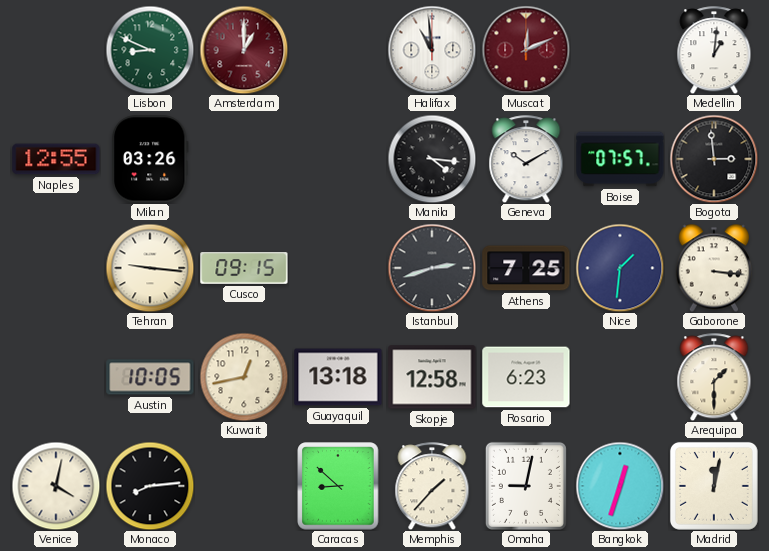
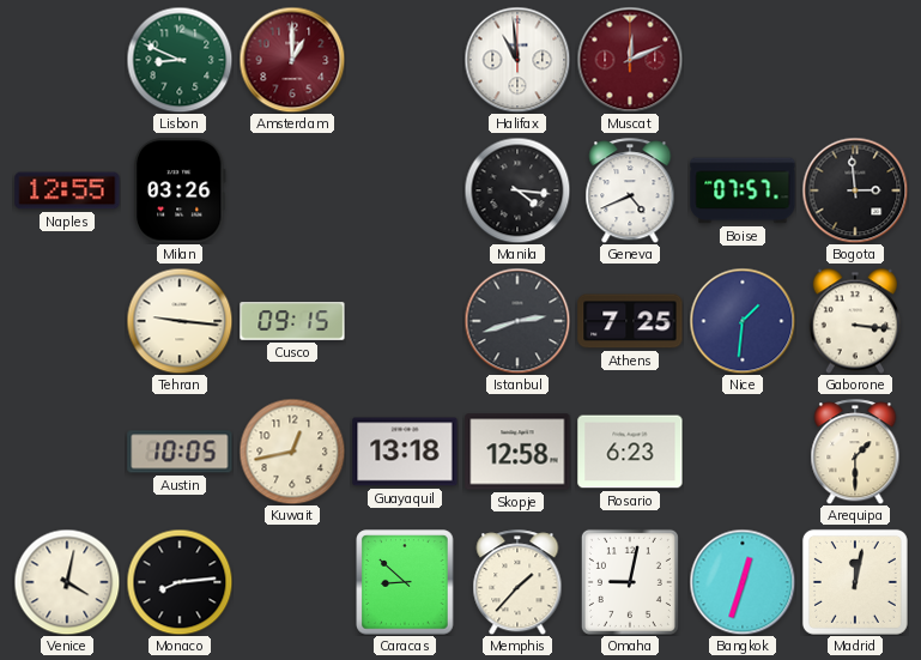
Medellin: 1:01 -> none
Geneva: 10:10 -> 4:41
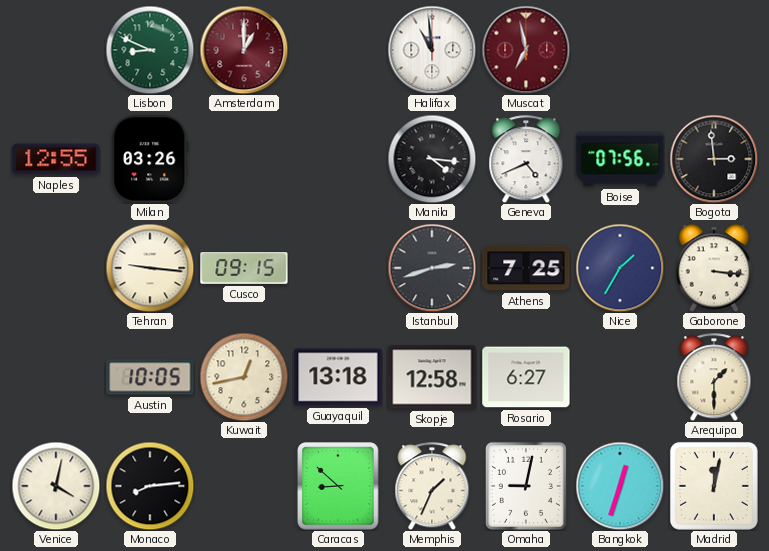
Muscat: 12:11 -> 6:58
Boise: 07:57 -> 07:56
Nice: 1:31 -> 1:35
Rosario: 6:23 -> 6:27
Memphis: 1:37 -> 1:34
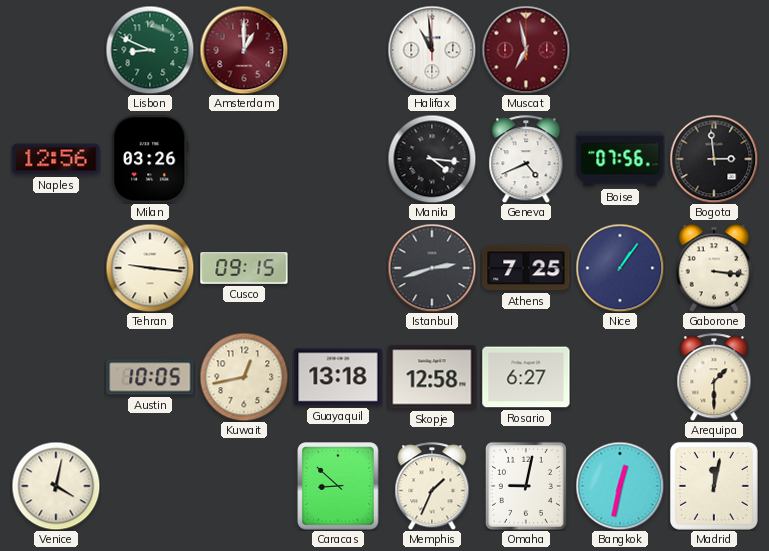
Naples: 12:55 -> 12:56
Nice: 1:35 -> 1:06
Monaco: 8:14 -> none
Bangkok: 12:33 -> 12:32
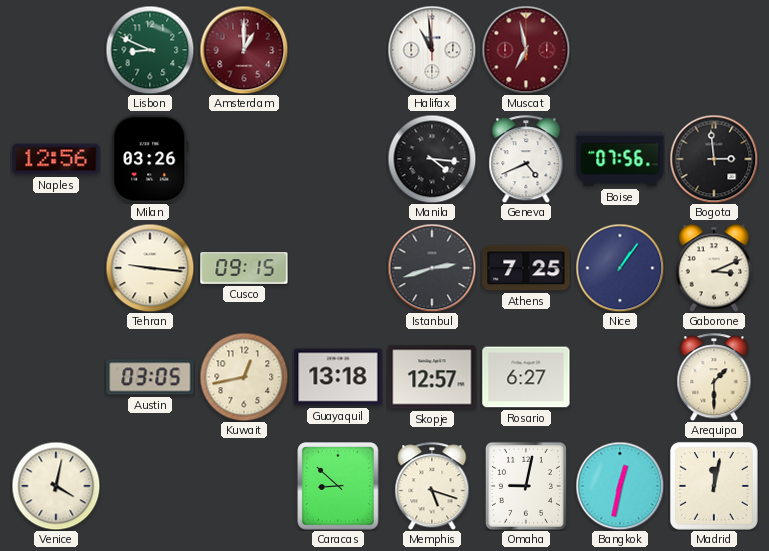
Gaborone: 3:16 -> 3:11
Austin: 10:05 -> 03:05
Skopje: 12:58 -> 12:57
Memphis: 1:34 -> 5:18
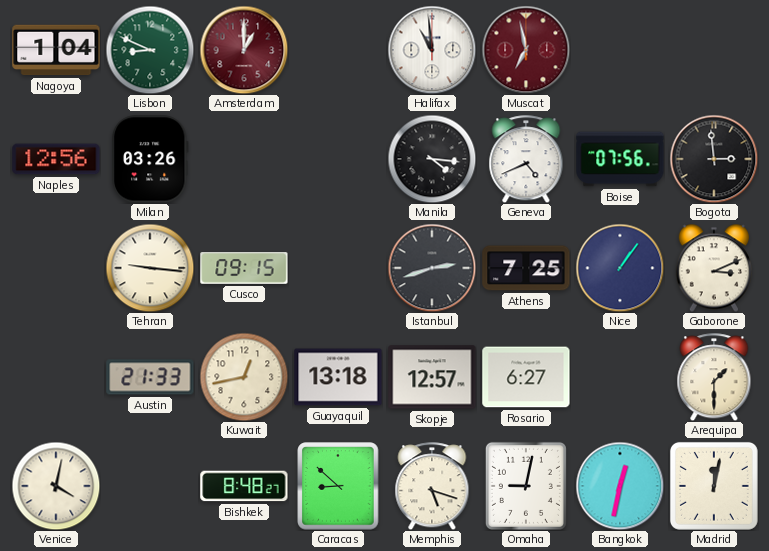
Nagoya: none -> 1:04
Austin: 03:05 -> 21:33
Bishkek: none -> 8:48
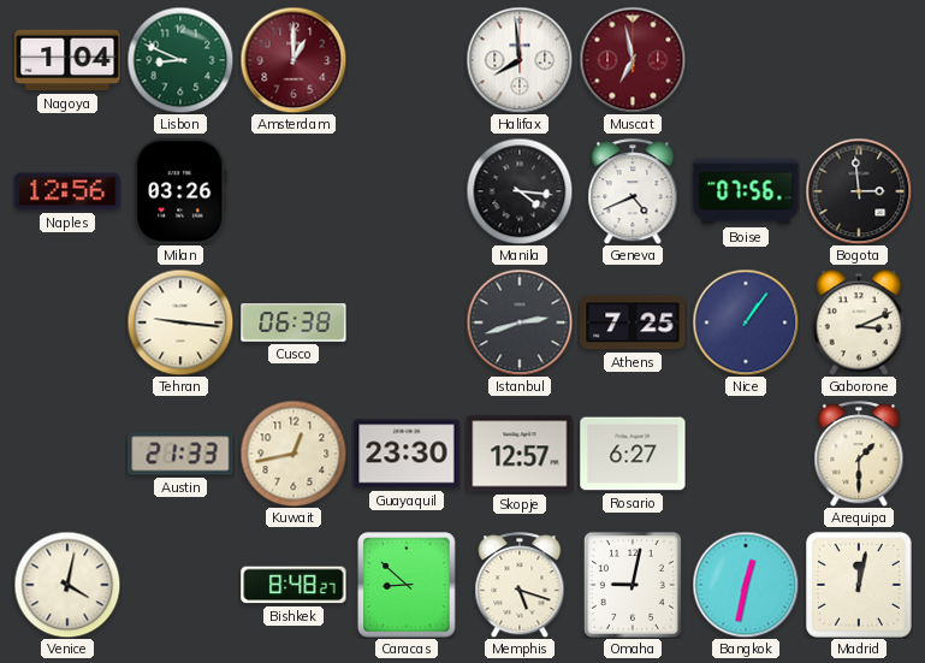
Halifax: 10:59 -> 7:59
Cusco: 09:15 -> 06:38
Guayaquil: 13:18 -> 23:30
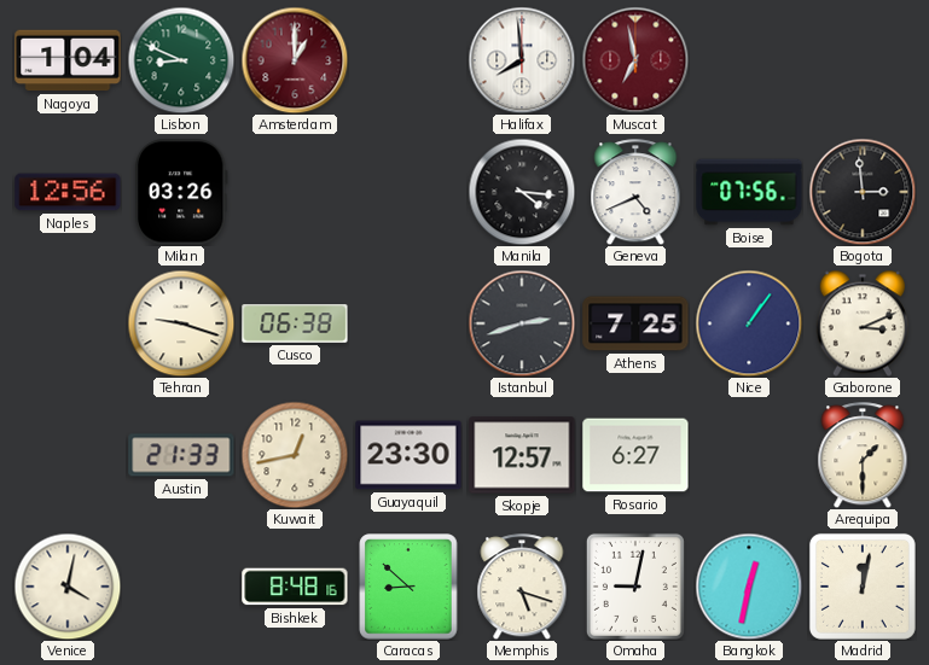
Tehran: 9:16 -> 9:18
Bishkek: 8:48:27 -> 8:48:16
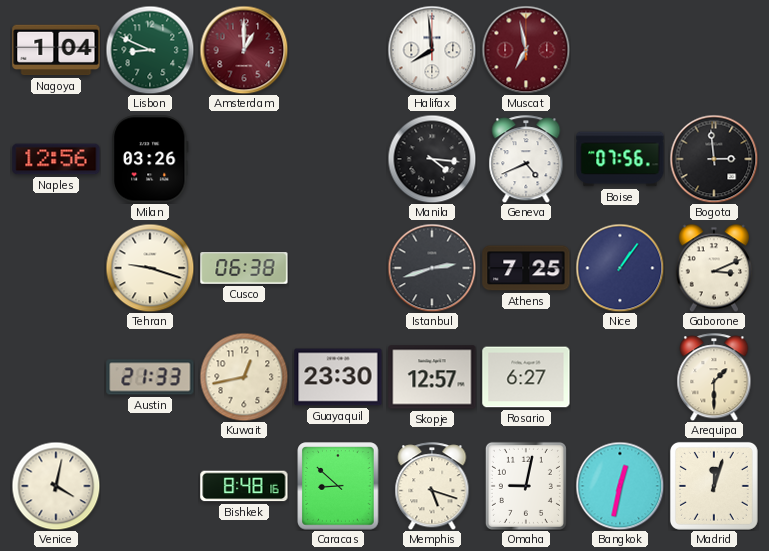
Madrid: 12:02 -> 12:03
